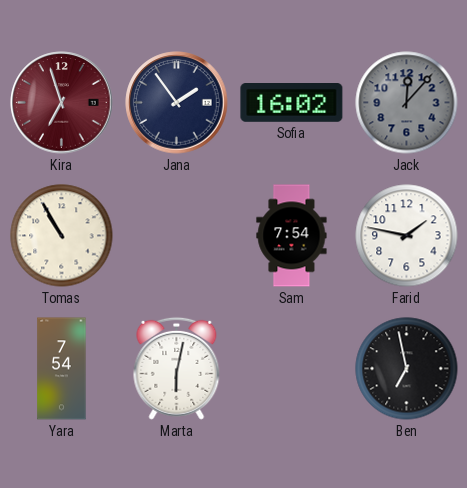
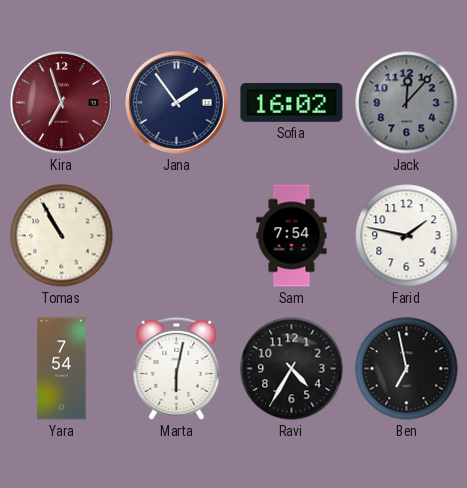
Ravi: none -> 4:35
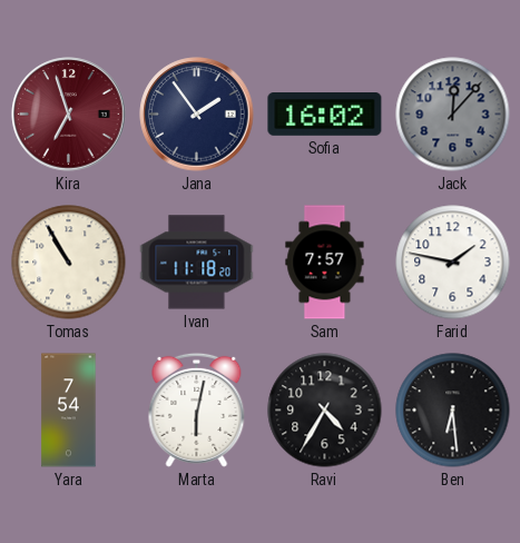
Ivan: none -> 11:18
Sam: 7:54 -> 7:57
Ben: 6:58 -> 6:29
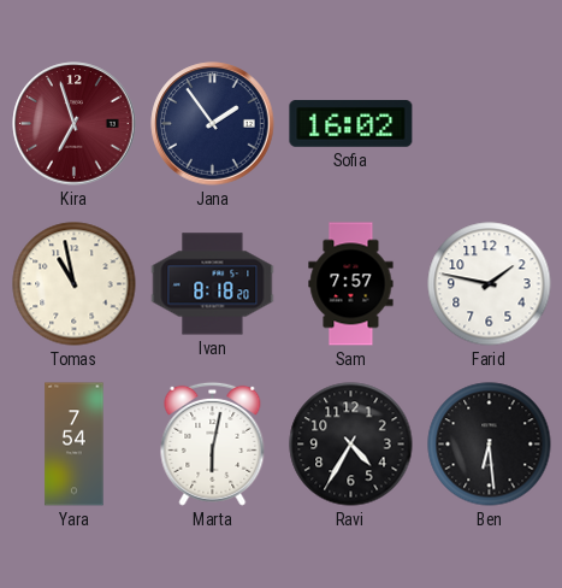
Jack: 12:07 -> none
Tomas: 10:55 -> 10:58
Ivan: 11:18 -> 8:18
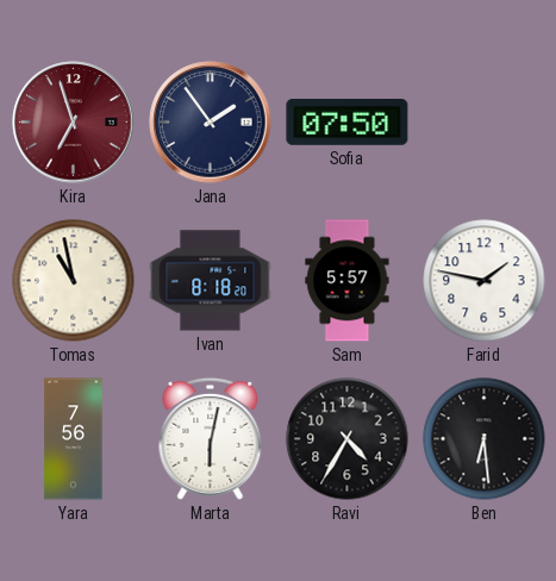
Sofia: 16:02 -> 07:50
Sam: 7:57 -> 5:57
Yara: 7:54 -> 7:56
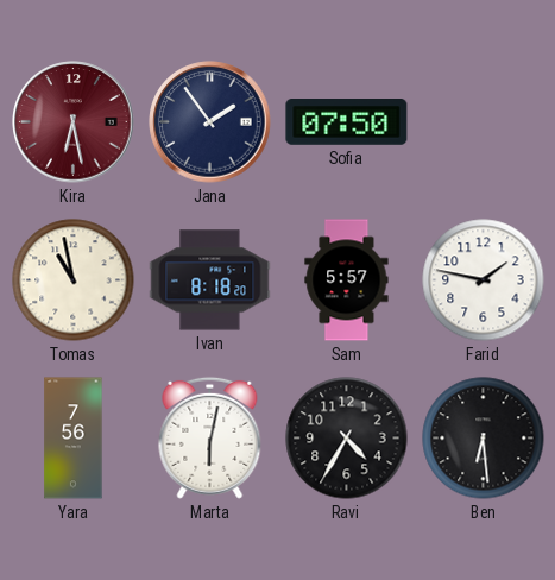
Kira: 6:57 -> 6:28
